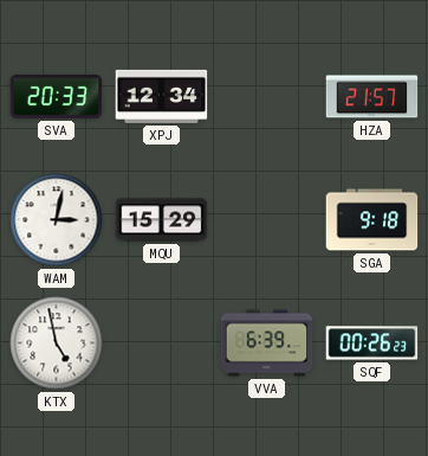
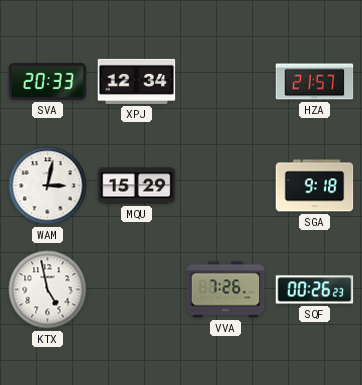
VVA: 6:39 -> 7:26
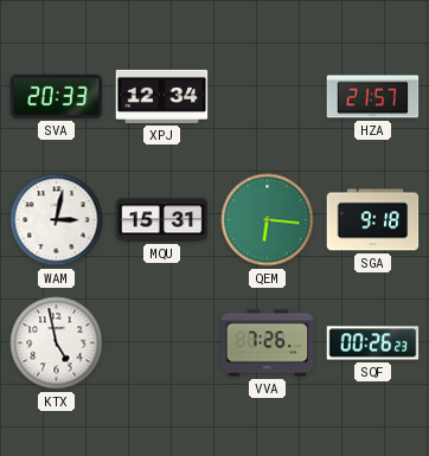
MQU: 15:29 -> 15:31
QEM: none -> 6:16
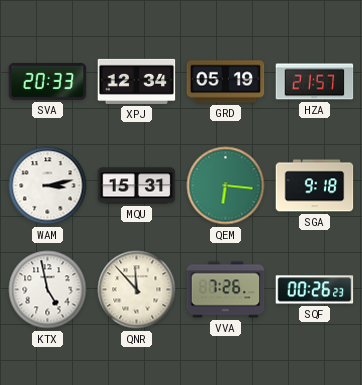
GRD: none -> 05:19
WAM: 3:02 -> 3:13
QNR: none -> 11:53
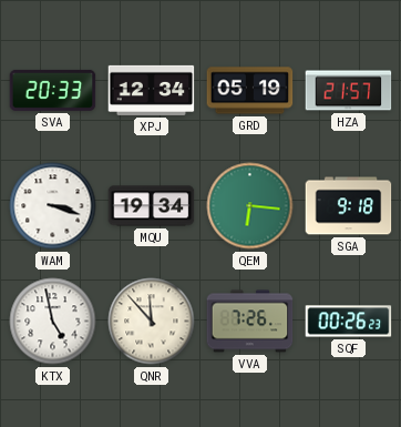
WAM: 3:13 -> 3:18
MQU: 15:31 -> 19:34
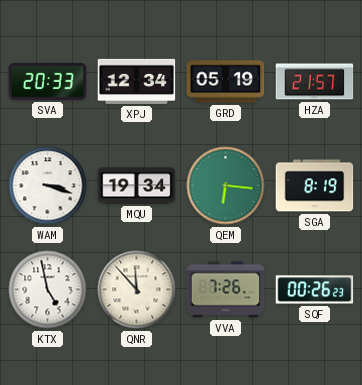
SGA: 9:18 -> 8:19
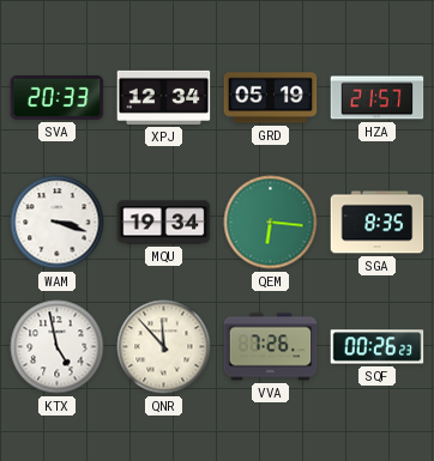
SGA: 8:19 -> 8:35
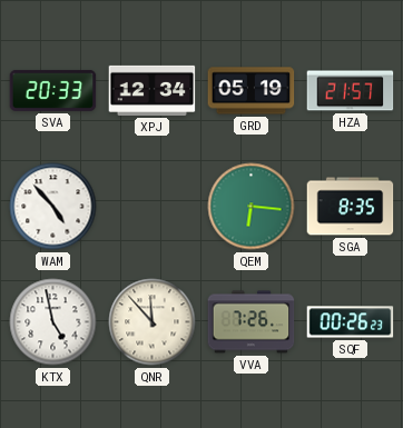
WAM: 3:18 -> 4:53
MQU: 19:34 -> none
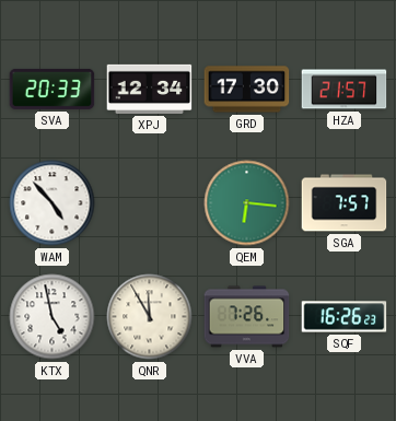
GRD: 05:19 -> 17:30
SGA: 8:35 -> 7:57
QNR: 11:53 -> 11:55
SQF: 00:26 -> 16:26
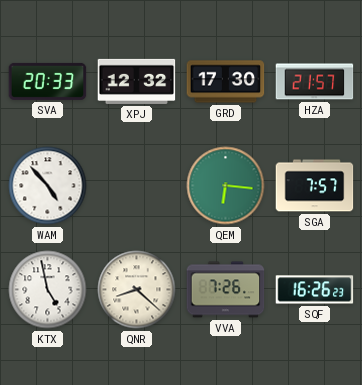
XPJ: 12:34 -> 12:32
QNR: 11:55 -> 8:22
